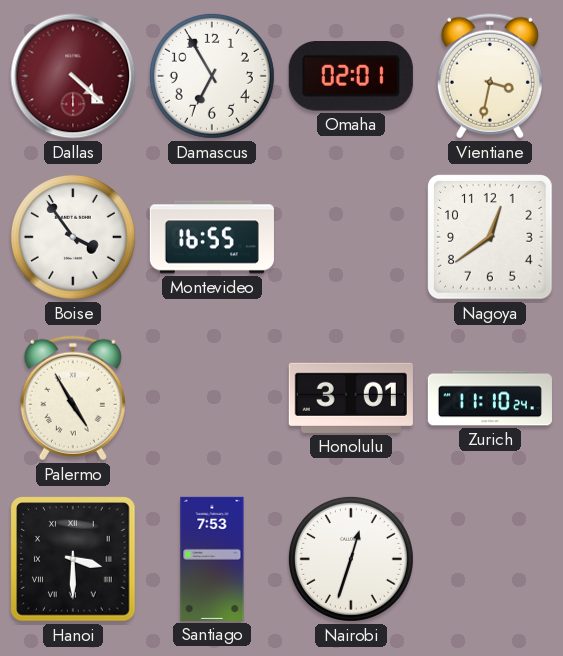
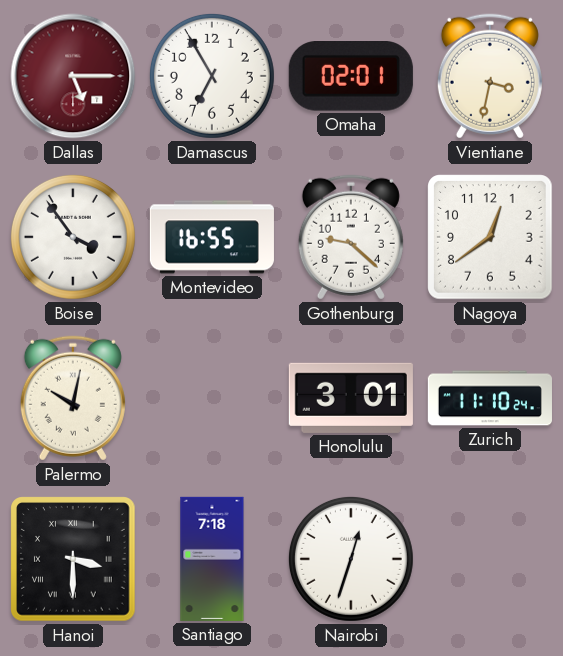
Dallas: 4:22 -> 5:15
Gothenburg: none -> 9:22
Palermo: 4:55 -> 10:02
Santiago: 7:53 -> 7:18
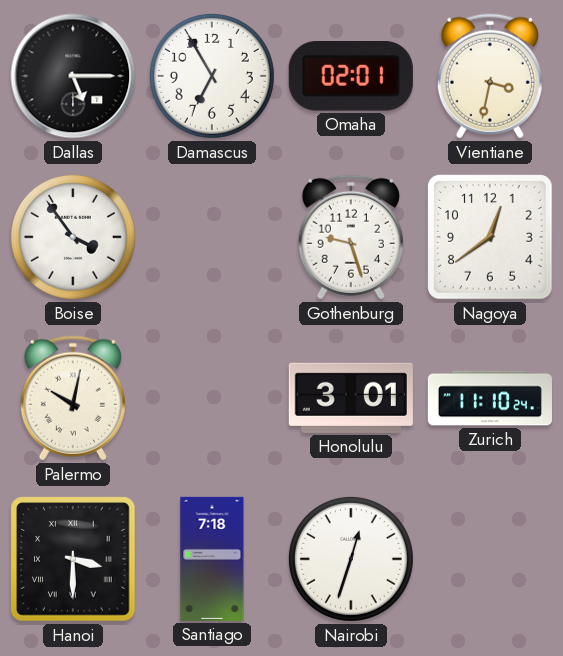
Dallas dial: burgundy -> black
Montevideo: 16:55 -> none
Gothenburg: 9:22 -> 9:27
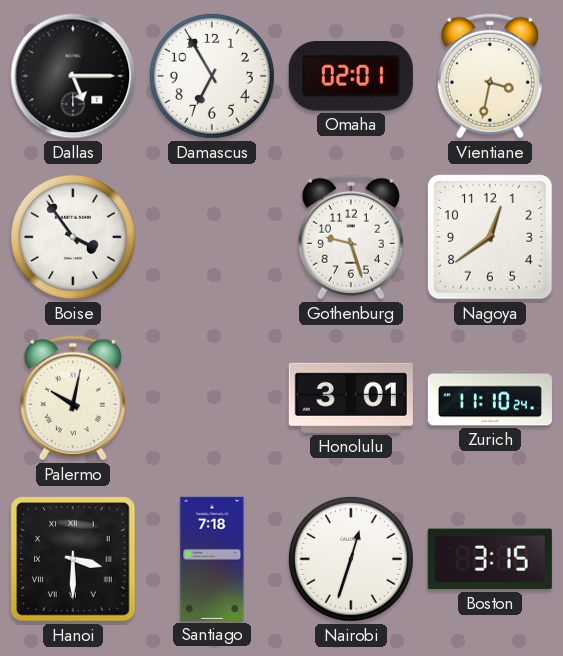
Boston: none -> 3:15
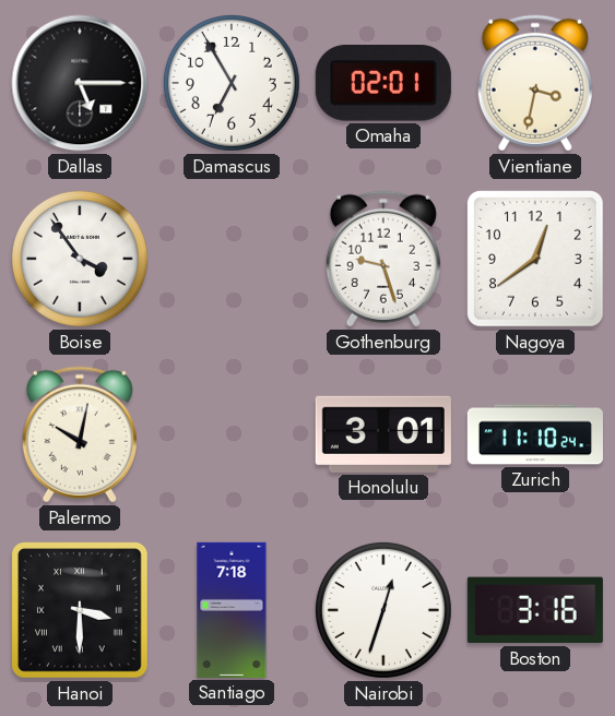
Boston: 3:15 -> 3:16
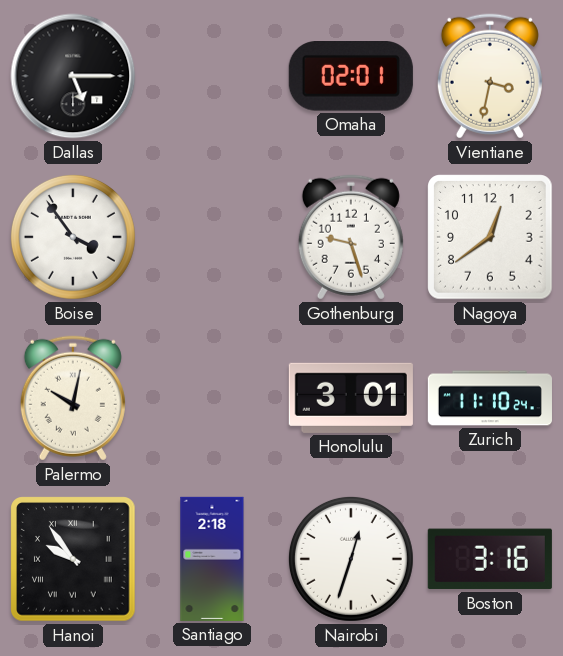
Damascus: 6:55 -> none
Hanoi: 3:30 -> 9:54
Santiago: 7:18 -> 2:18
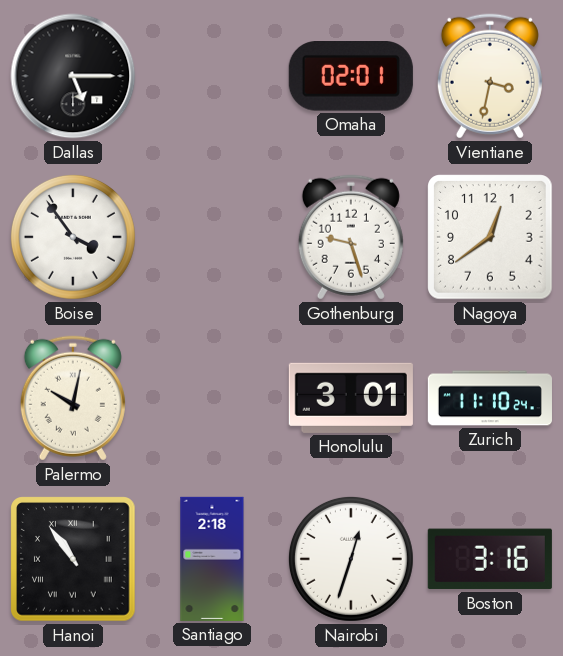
Hanoi: 9:54 -> 10:54
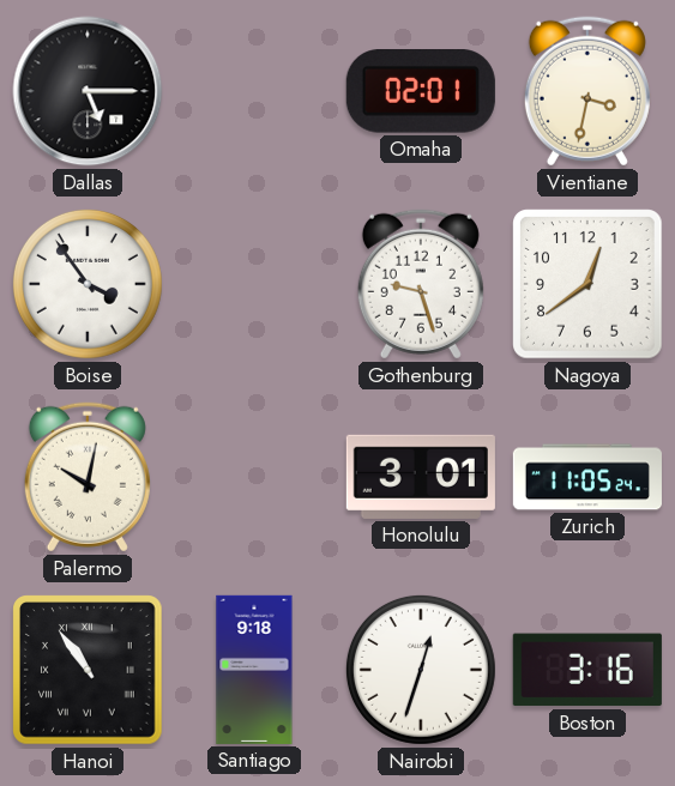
Zurich: 11:10 -> 11:05
Santiago: 2:18 -> 9:18
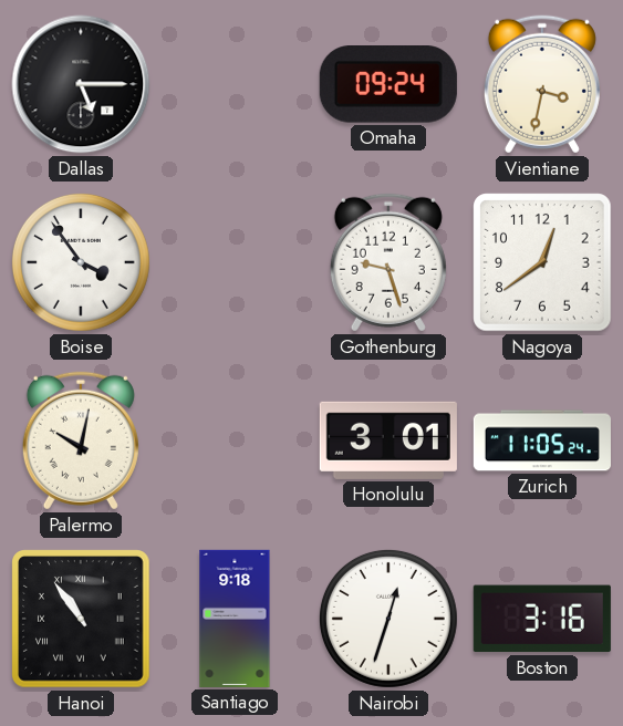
Omaha: 02:01 -> 09:24
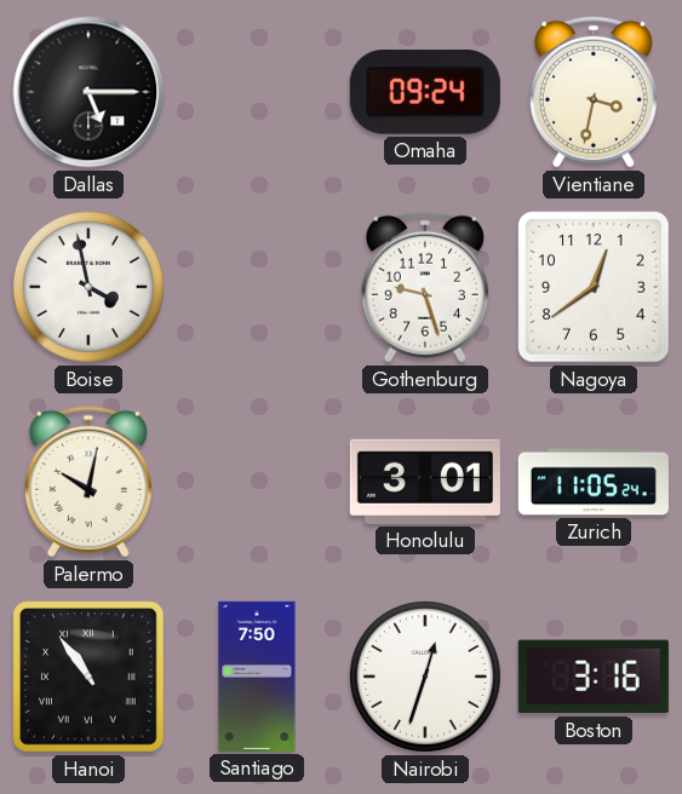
Boise: 3:54 -> 3:58
Santiago: 9:18 -> 7:50
